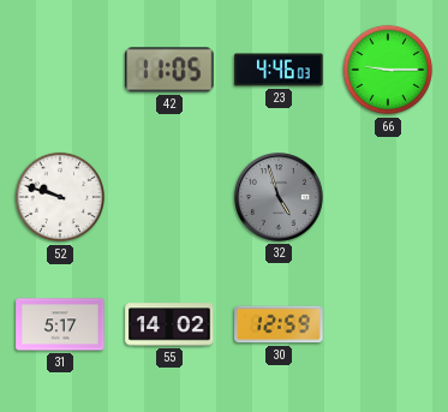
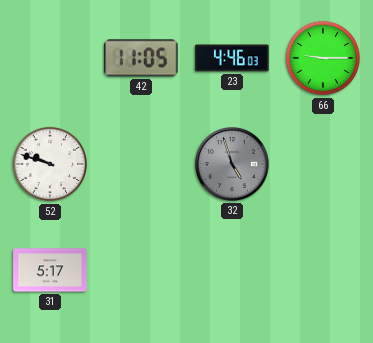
55: 14:02 -> none
30: 12:59 -> none
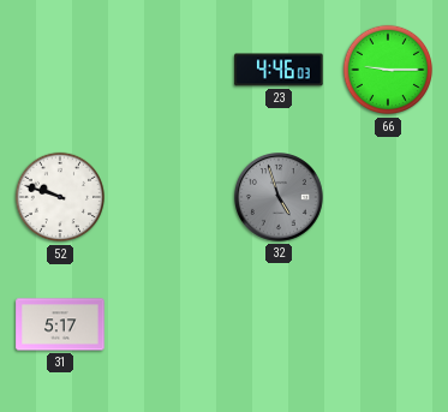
42: 11:05 -> none
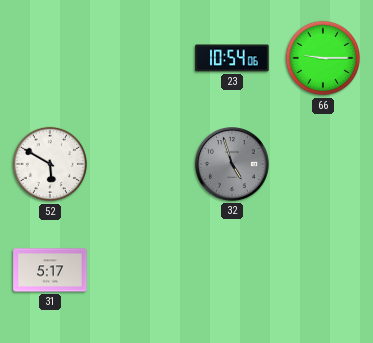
23: 4:46 -> 10:54
52: 9:48 -> 5:50
